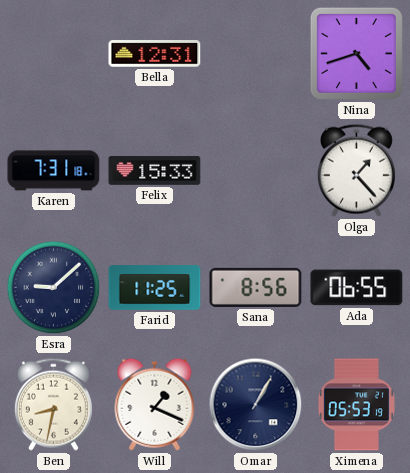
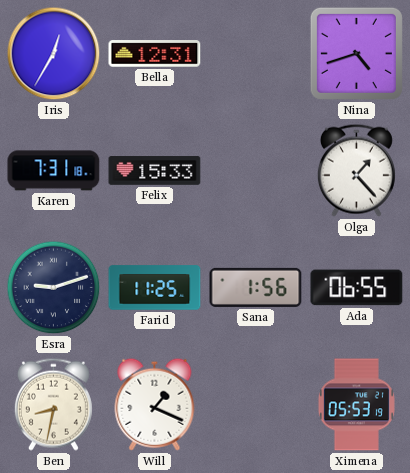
Iris: none -> 12:35
Esra: 9:08 -> 9:12
Sana: 8:56 -> 1:56
Omar: 1:05 -> none
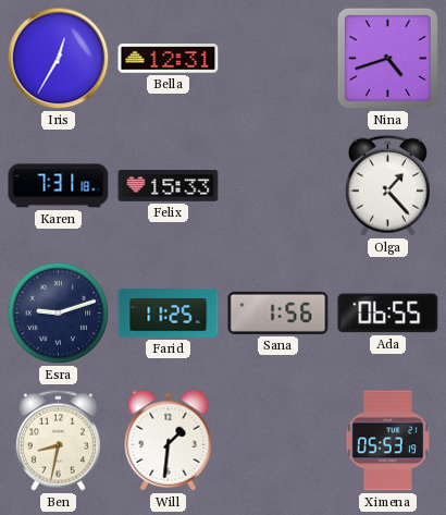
Will: 1:19 -> 1:31
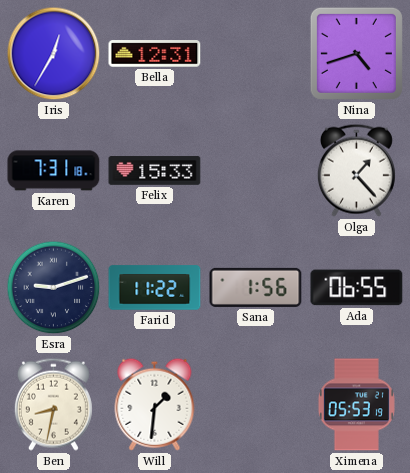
Farid: 11:25 -> 11:22
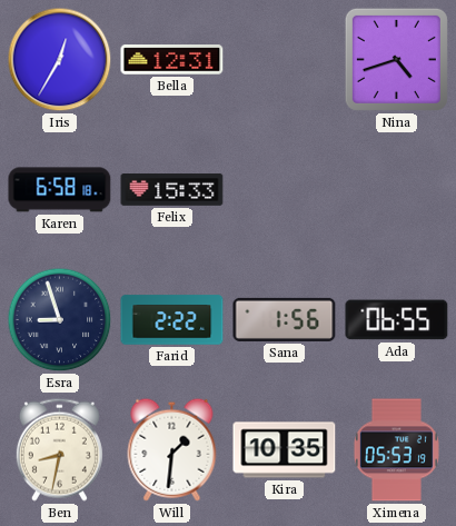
Karen: 7:31 -> 6:58
Olga: 1:23 -> none
Esra: 9:12 -> 8:57
Farid: 11:22 -> 2:22
Kira: none -> 10:35
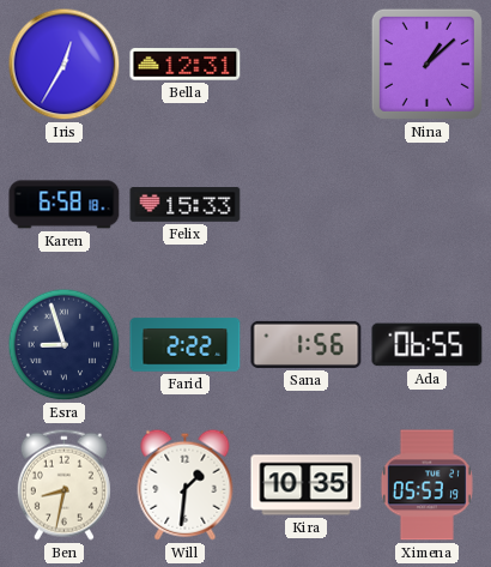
Nina: 4:42 -> 1:08
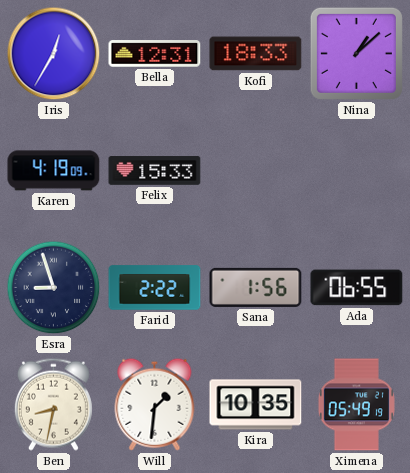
Kofi: none -> 18:33
Karen: 6:58 -> 4:19
Ximena: 05:53 -> 05:49
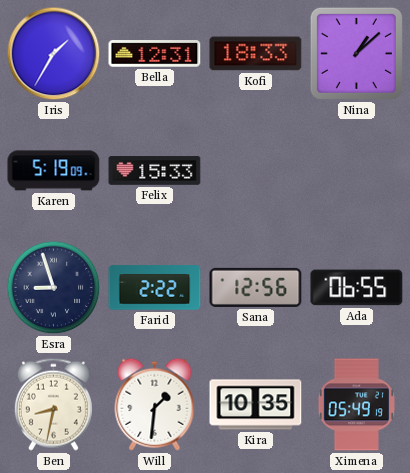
Iris: 12:35 -> 1:35
Karen: 4:19 -> 5:19
Sana: 1:56 -> 12:56
